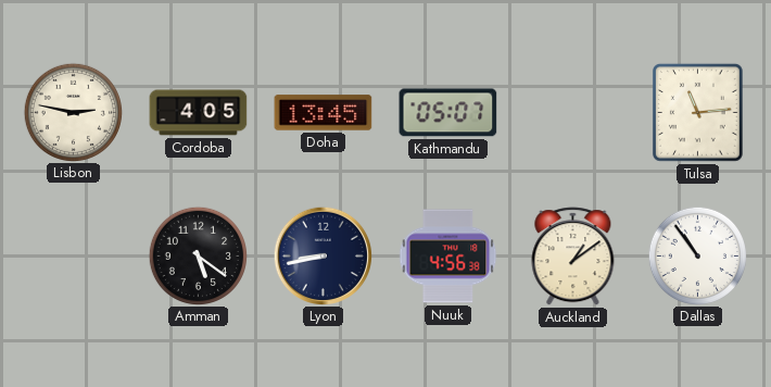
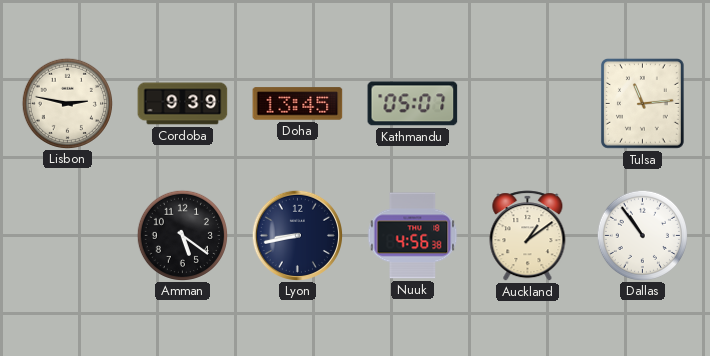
Cordoba: 4:05 -> 9:39
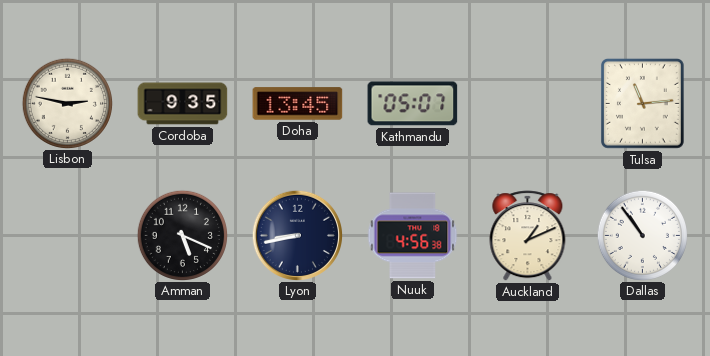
Cordoba: 9:39 -> 9:35
Amman: 5:21 -> 5:19
Auckland: 1:09 -> 1:11
